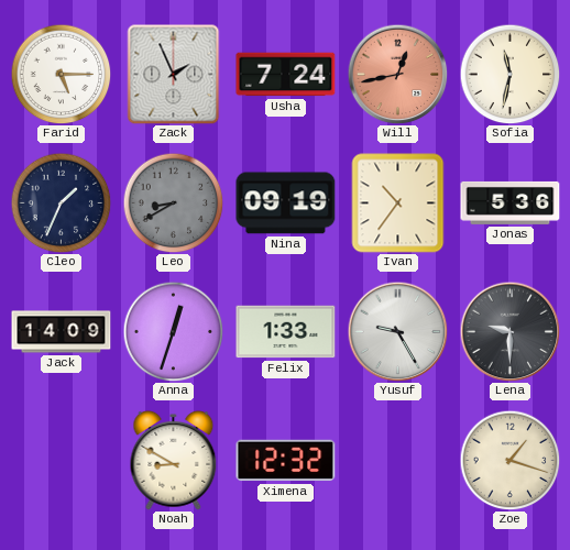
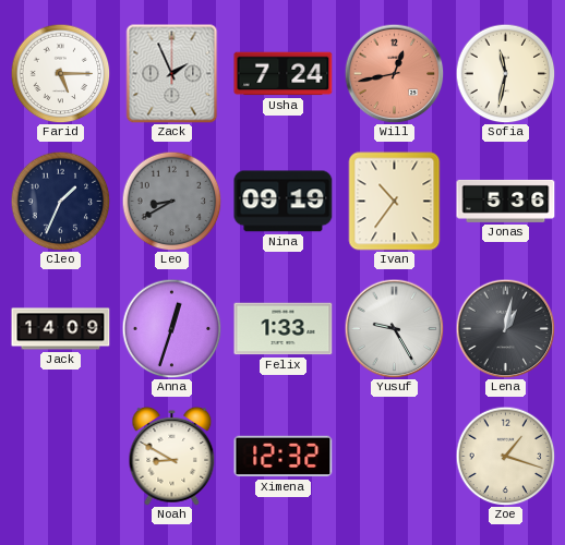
Lena: 9:30 -> 1:02
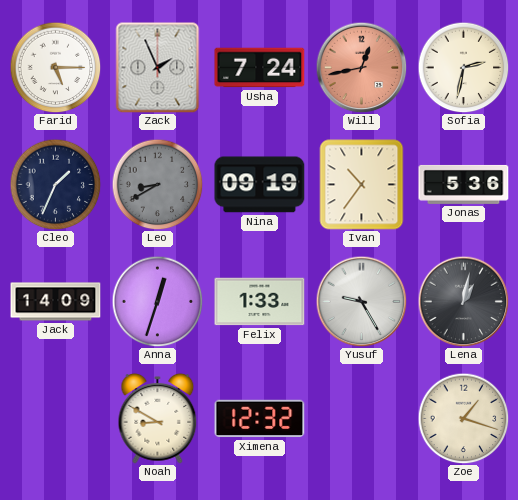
Sofia: 11:32 -> 2:32
